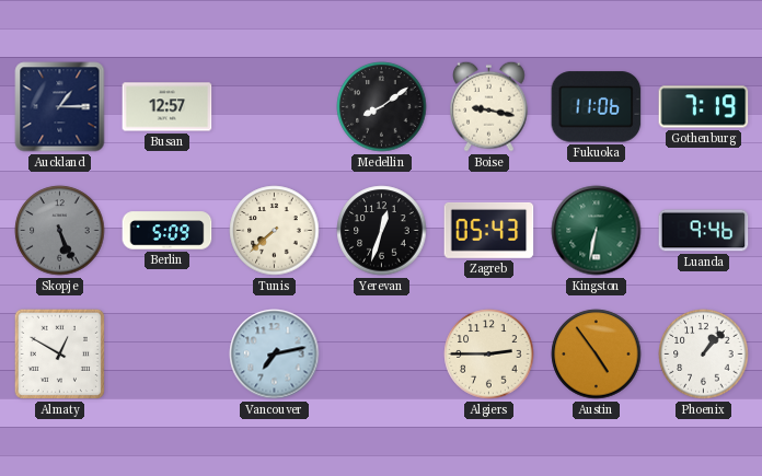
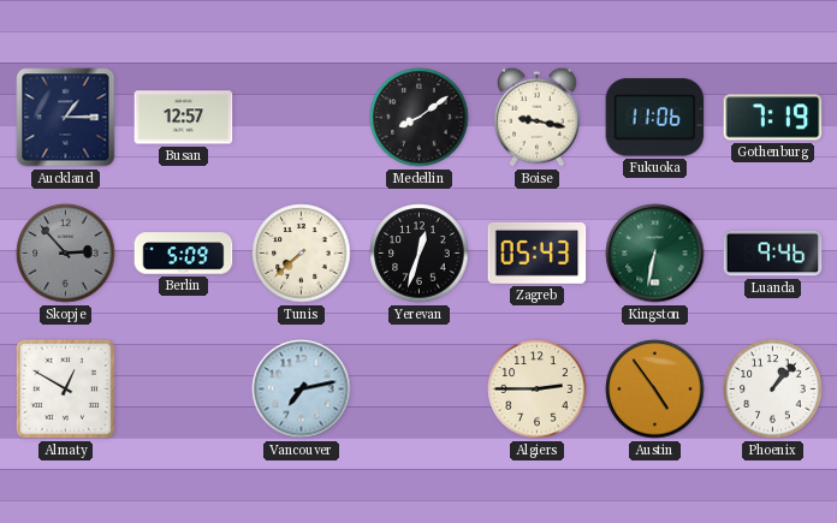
Skopje: 5:26 -> 2:53
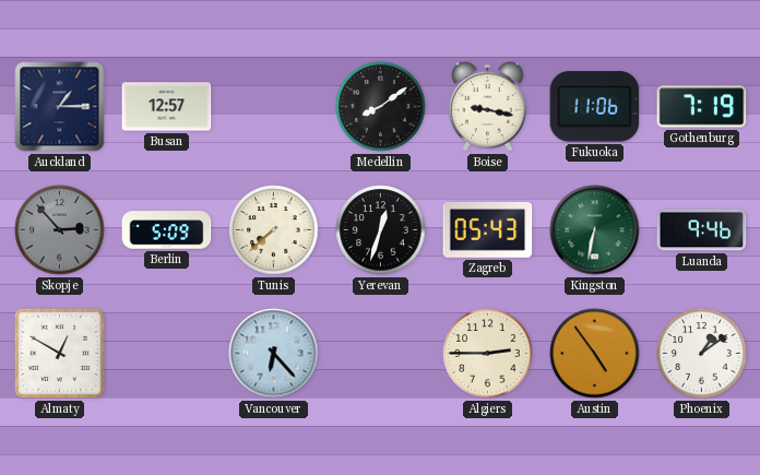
Vancouver: 7:13 -> 6:23
Phoenix: 1:07 -> 1:09
